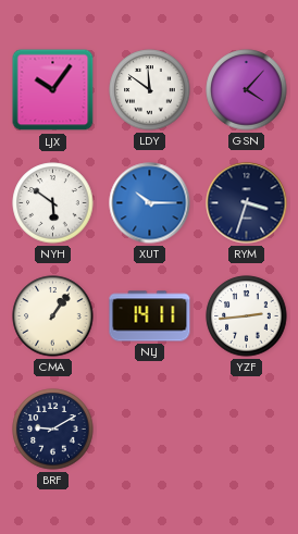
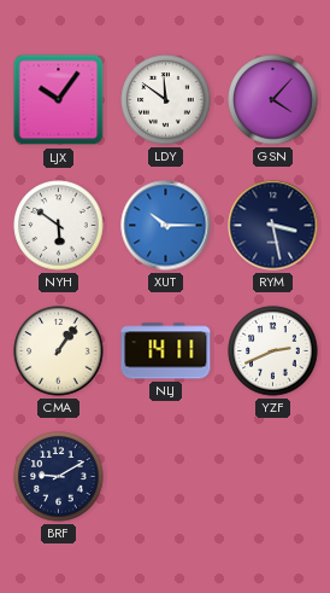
RYM: 3:33 -> 3:28
YZF: 2:44 -> 2:41
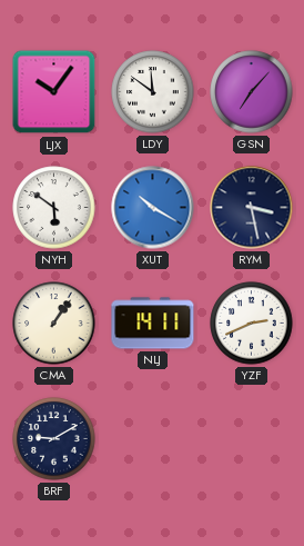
GSN: 4:07 -> 7:07
XUT: 10:15 -> 10:20
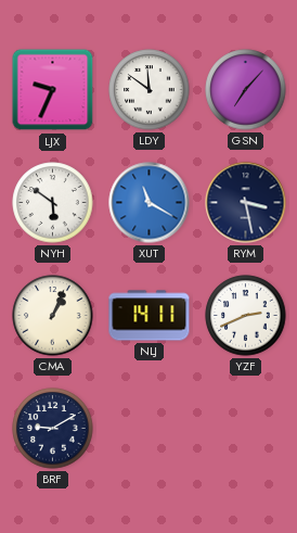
LJX: 10:06 -> 9:34
XUT: 10:20 -> 11:20
CMA: 1:06 -> 1:04
